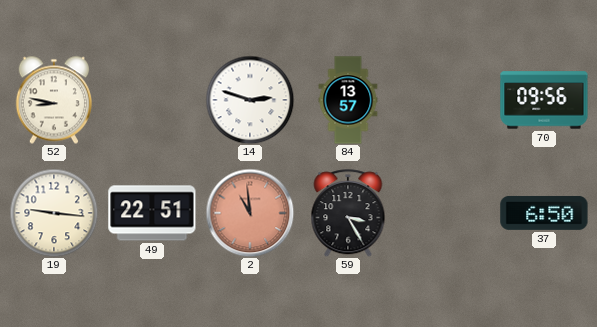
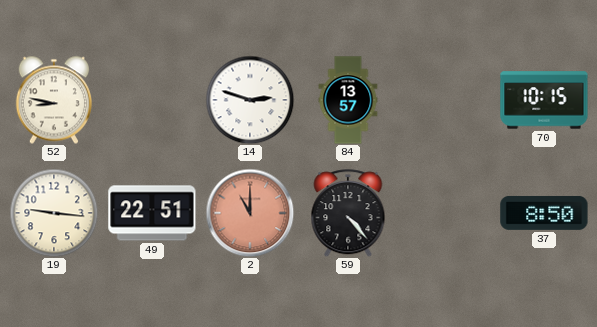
70: 09:56 -> 10:15
2: 10:59 -> 11:00
59: 3:25 -> 4:23
37: 6:50 -> 8:50
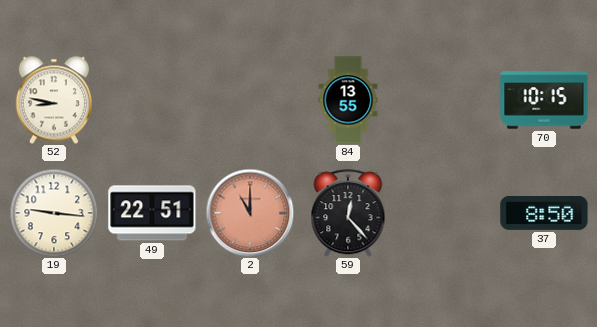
14: 2:48 -> none
84: 13:57 -> 13:55
59: 4:23 -> 12:23
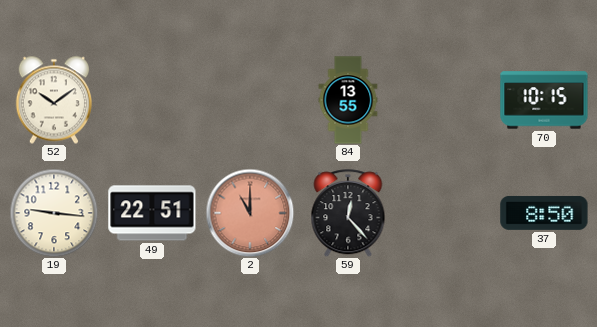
52: 8:47 -> 10:09
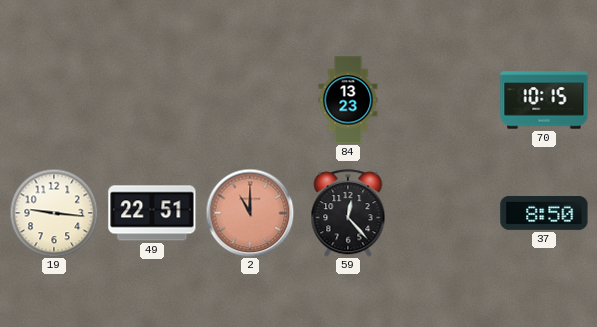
52: 10:09 -> none
84: 13:55 -> 13:23
